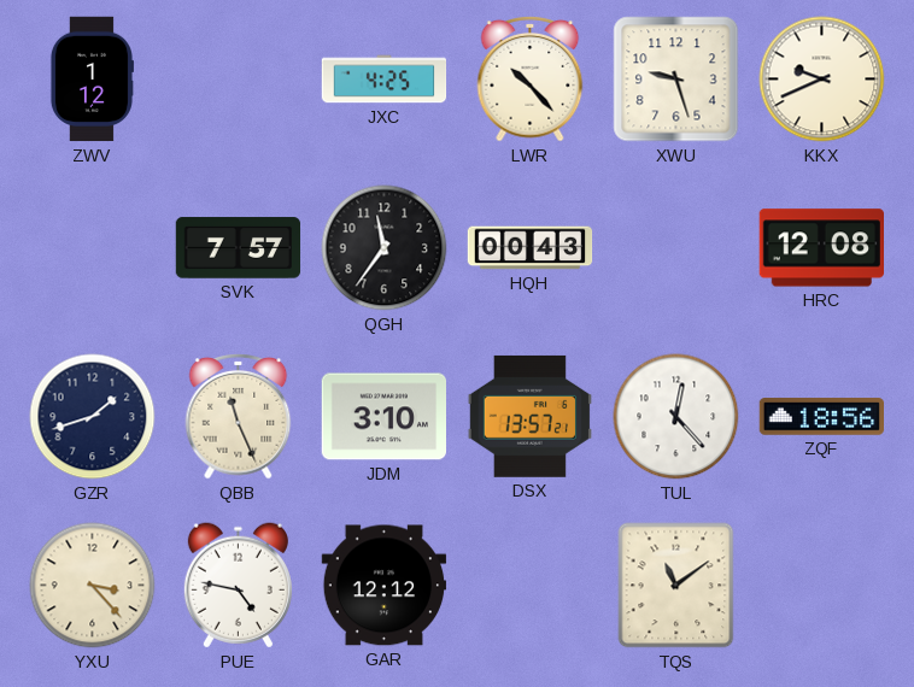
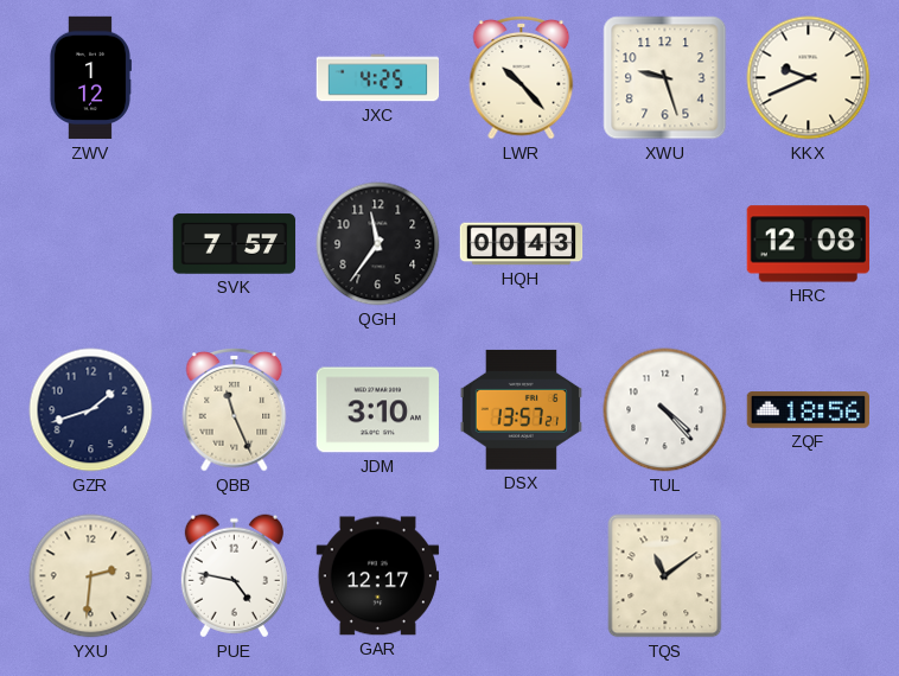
TUL: 12:23 -> 4:23
YXU: 3:23 -> 2:31
GAR: 12:12 -> 12:17
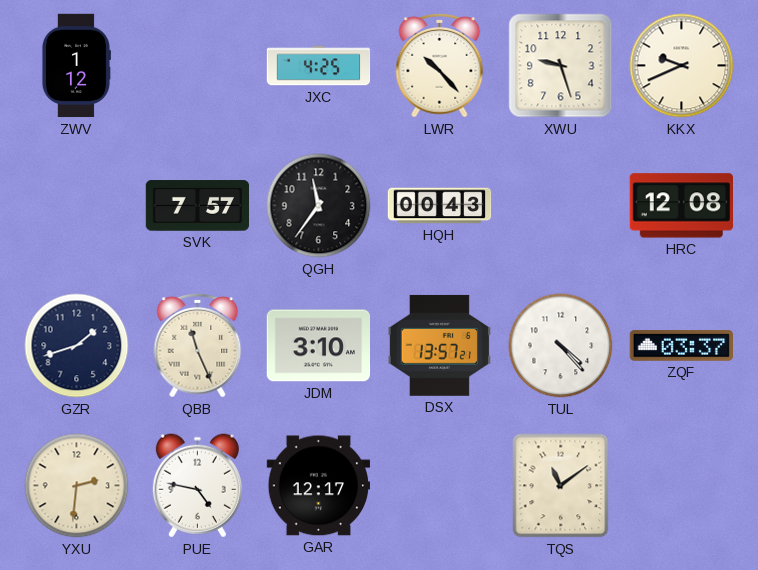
ZQF: 18:56 -> 03:37
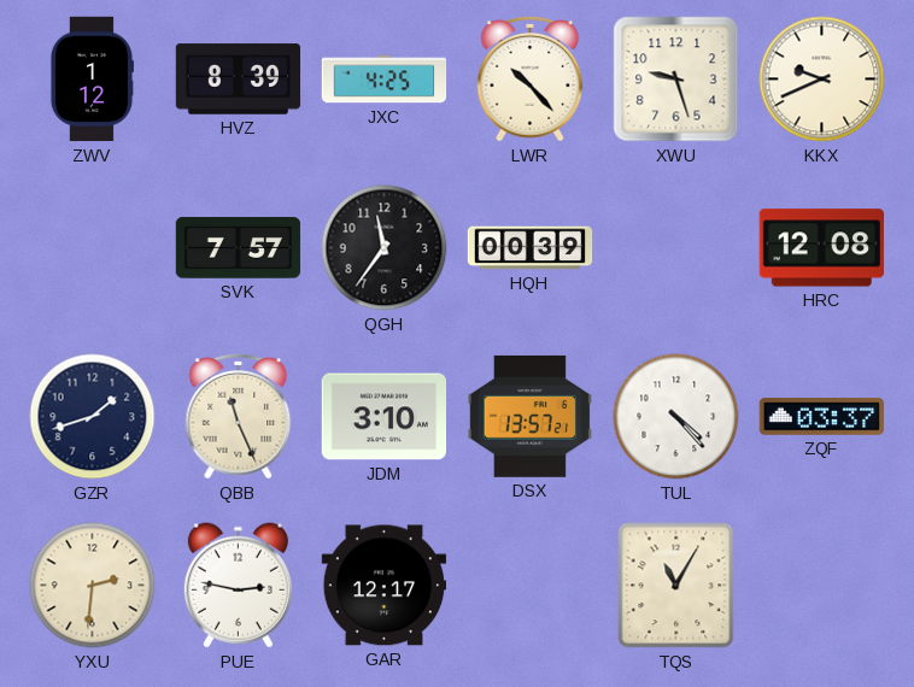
HVZ: none -> 8:39
HQH: 00:43 -> 00:39
PUE: 4:47 -> 2:47
TQS: 11:09 -> 11:05
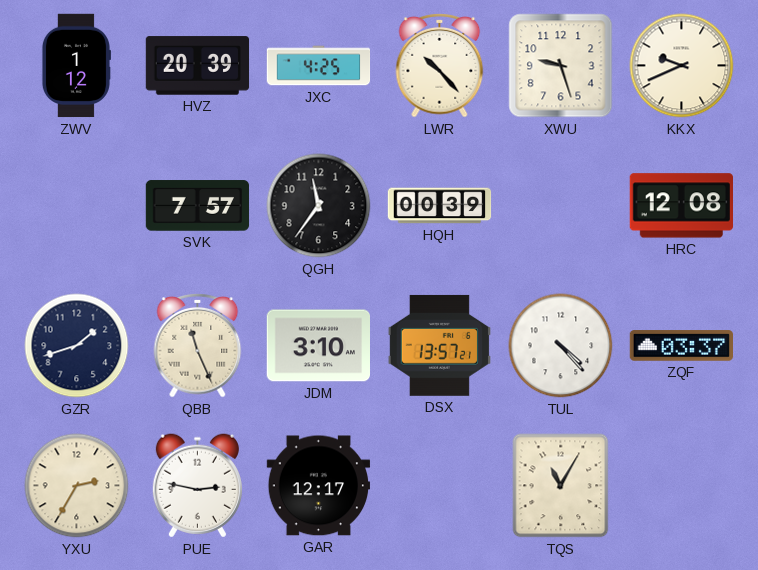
HVZ: 8:39 -> 20:39
YXU: 2:31 -> 2:35
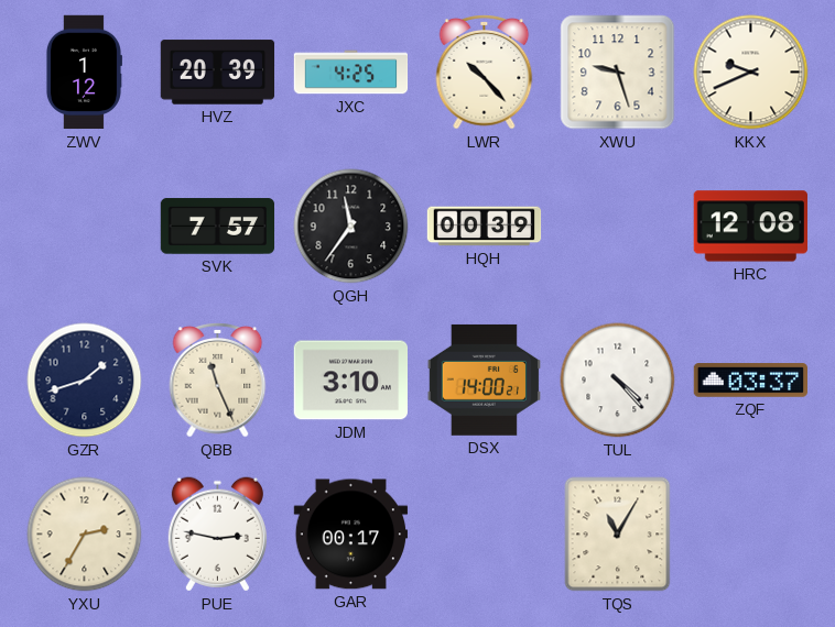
DSX: 13:57 -> 14:00
GAR: 12:17 -> 00:17
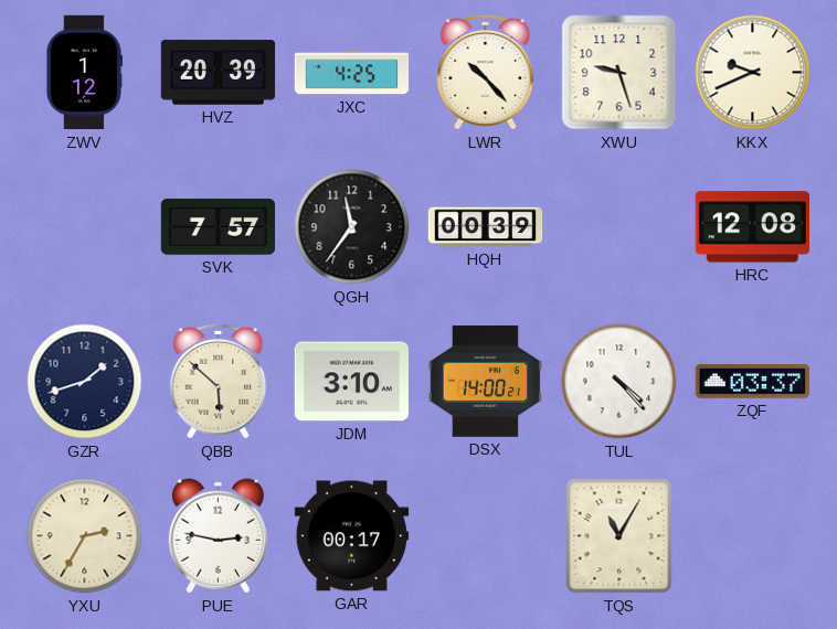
QBB: 11:26 -> 5:52
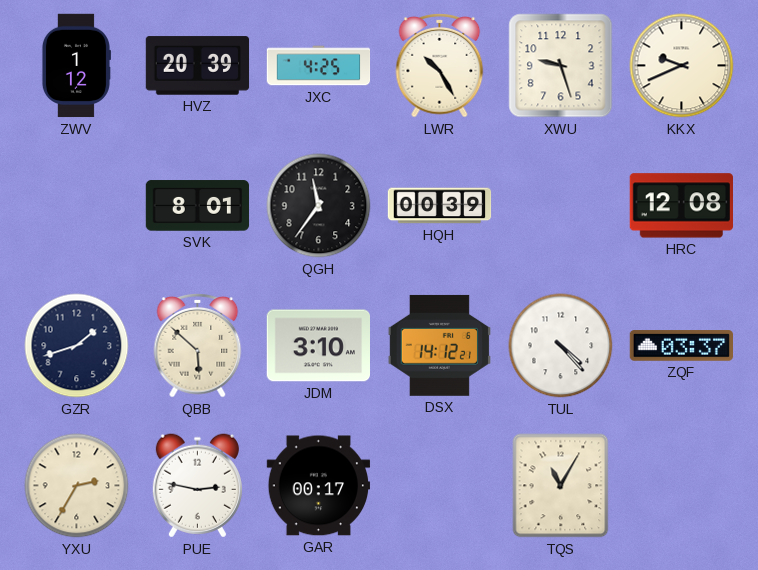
LWR: 10:23 -> 10:25
SVK: 7:57 -> 8:01
DSX: 14:00 -> 14:12
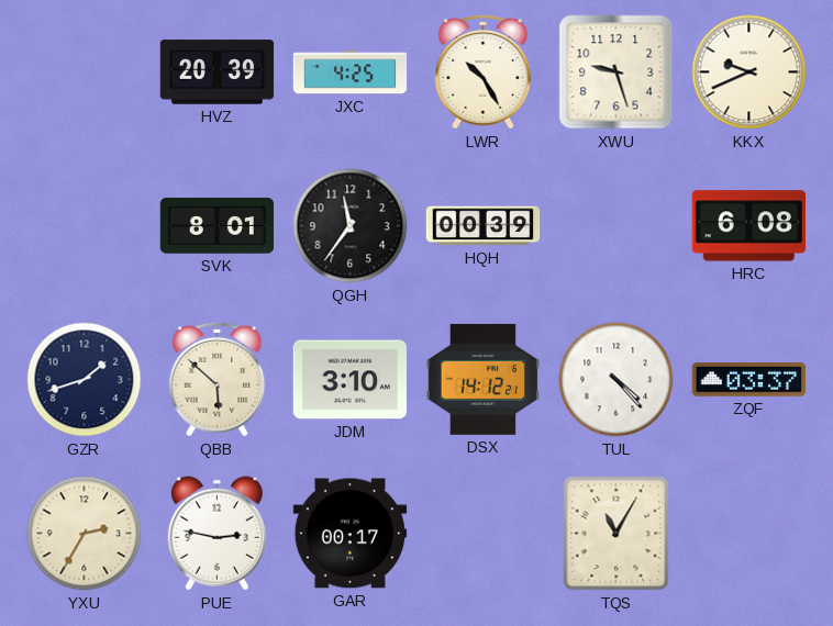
ZWV: 1:12 -> none
HRC: 12:08 -> 6:08
